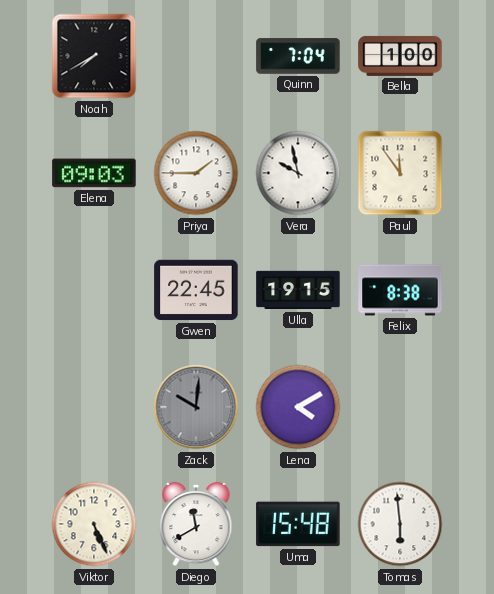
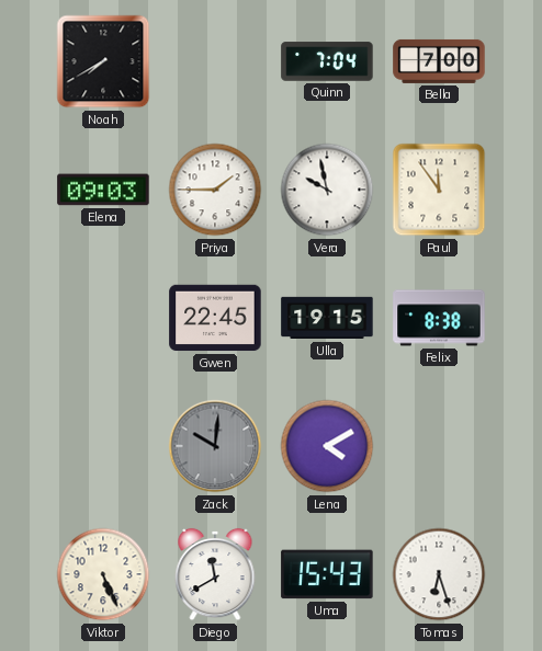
Bella: 1:00 -> 7:00
Uma: 15:48 -> 15:43
Tomas: 5:59 -> 6:27
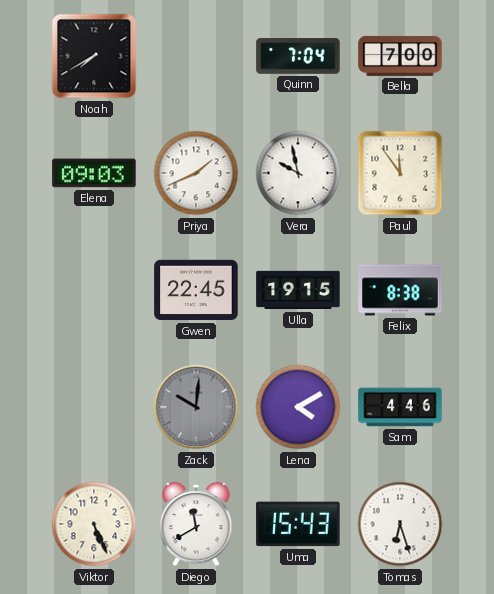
Priya: 1:45 -> 1:41
Sam: none -> 4:46
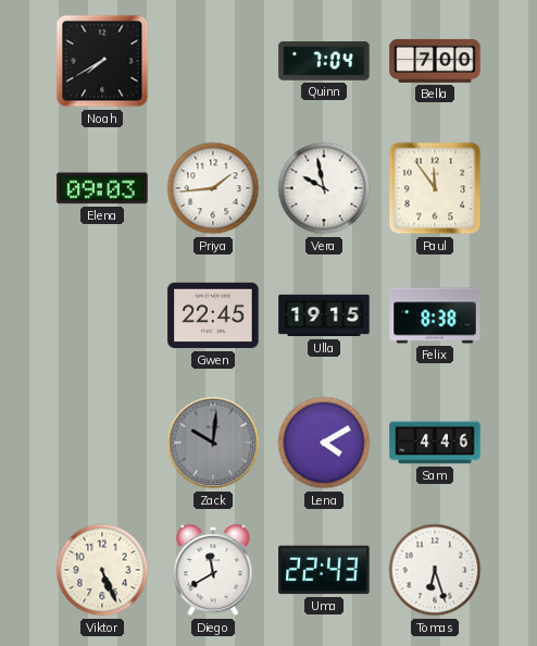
Priya: 1:41 -> 1:44
Uma: 15:43 -> 22:43
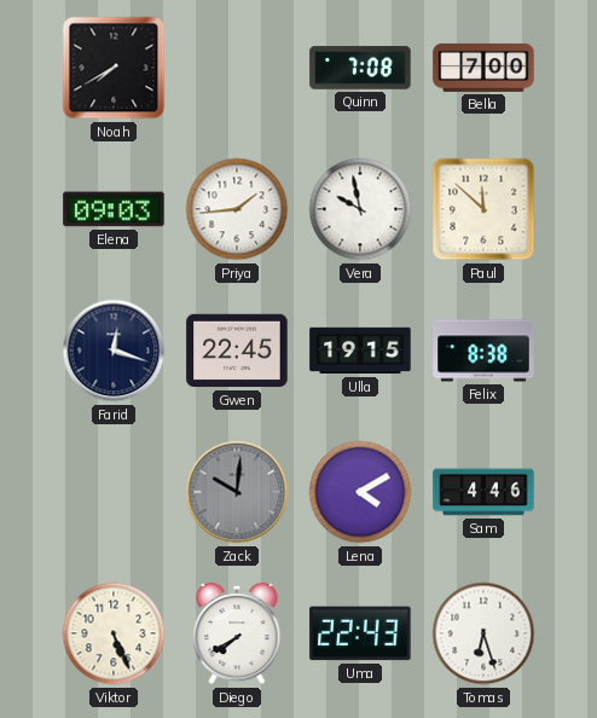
Quinn: 7:04 -> 7:08
Paul: 11:54 -> 11:52
Farid: none -> 12:18
Diego: 11:40 -> 7:40
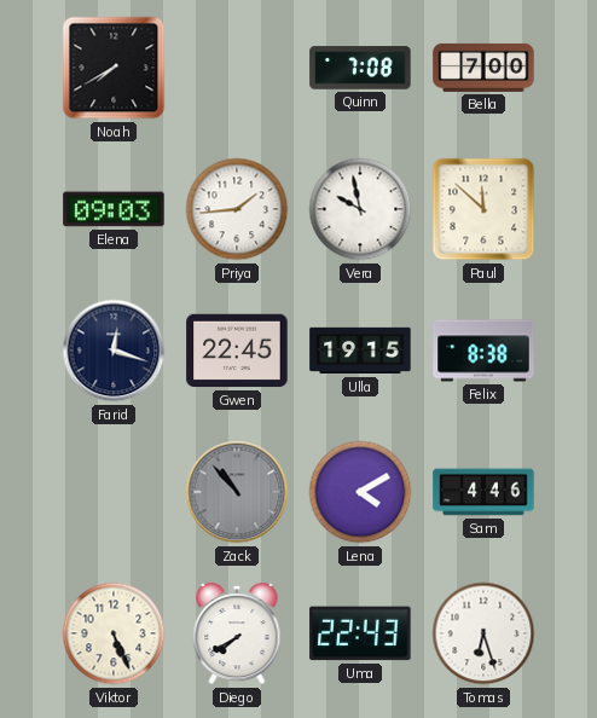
Zack: 10:01 -> 10:53
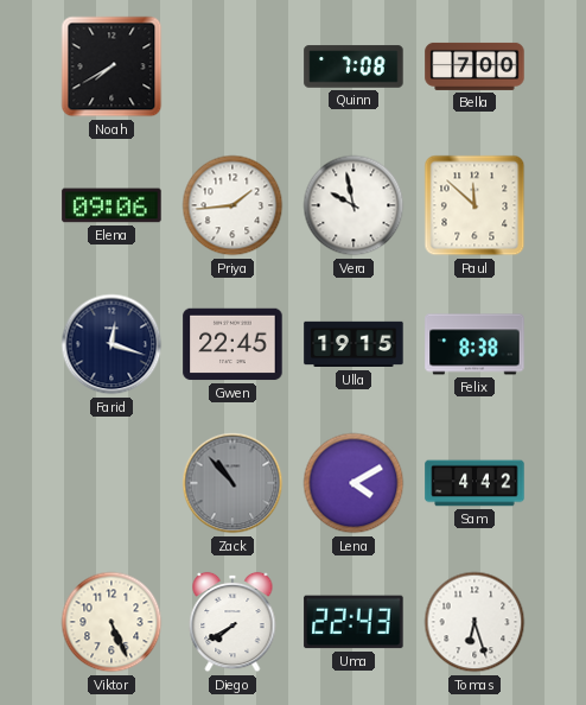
Elena: 09:03 -> 09:06
Sam: 4:46 -> 4:42
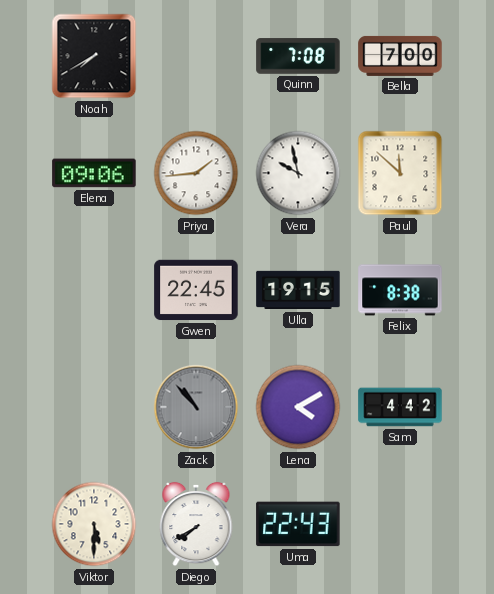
Farid: 12:18 -> none
Viktor: 5:26 -> 5:30
Tomas: 6:27 -> none
